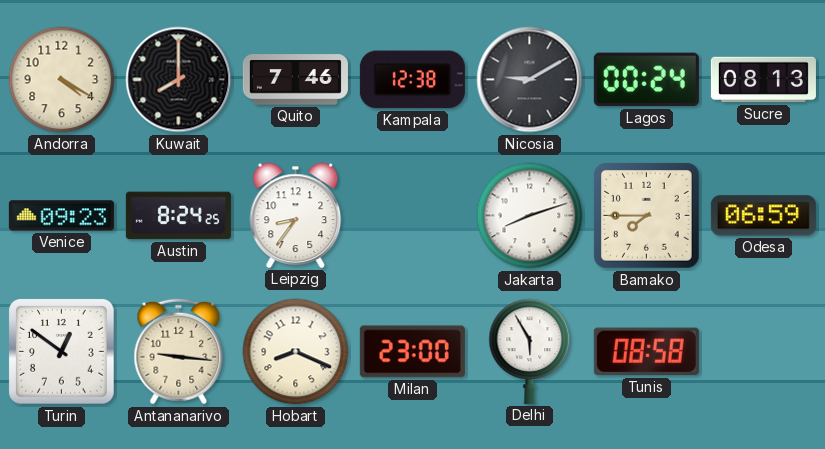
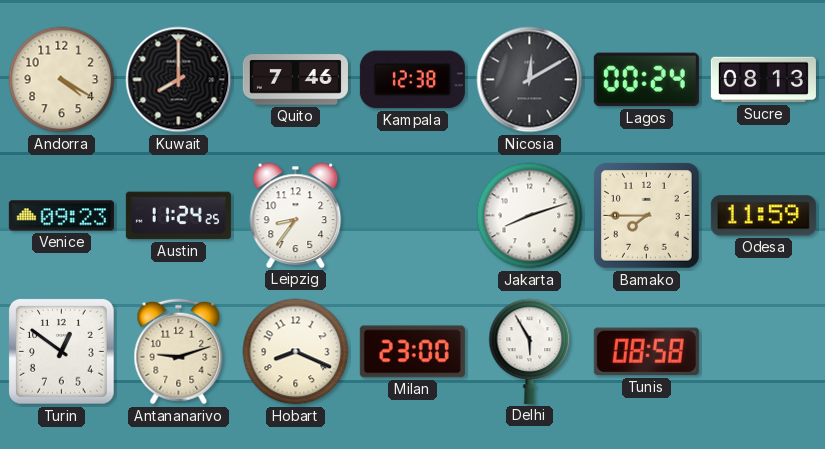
Nicosia: 9:10 -> 12:10
Austin: 8:24 -> 11:24
Odesa: 06:59 -> 11:59
Antananarivo: 9:16 -> 9:12
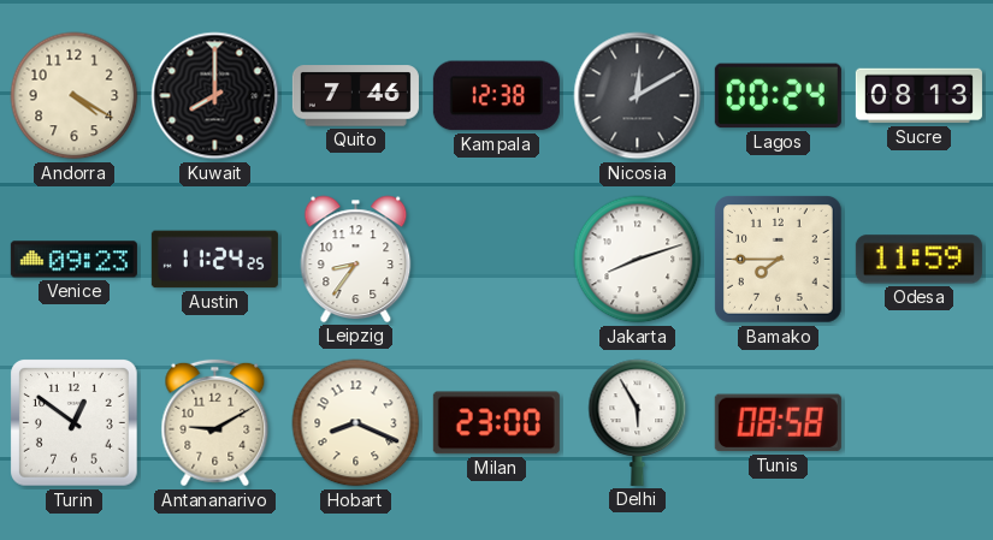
Antananarivo: 9:12 -> 9:10
